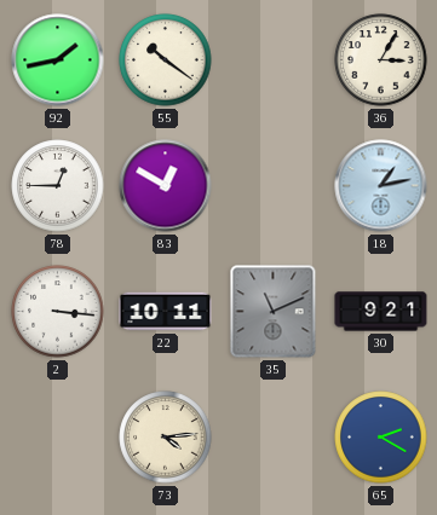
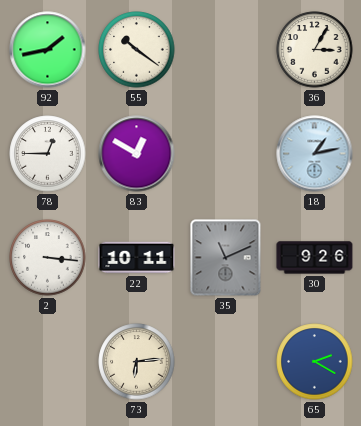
30: 9:21 -> 9:26
73: 4:14 -> 6:14
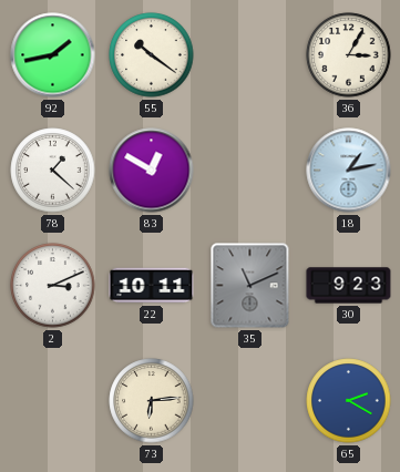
78: 12:45 -> 1:22
2: 3:16 -> 3:11
30: 9:26 -> 9:23
